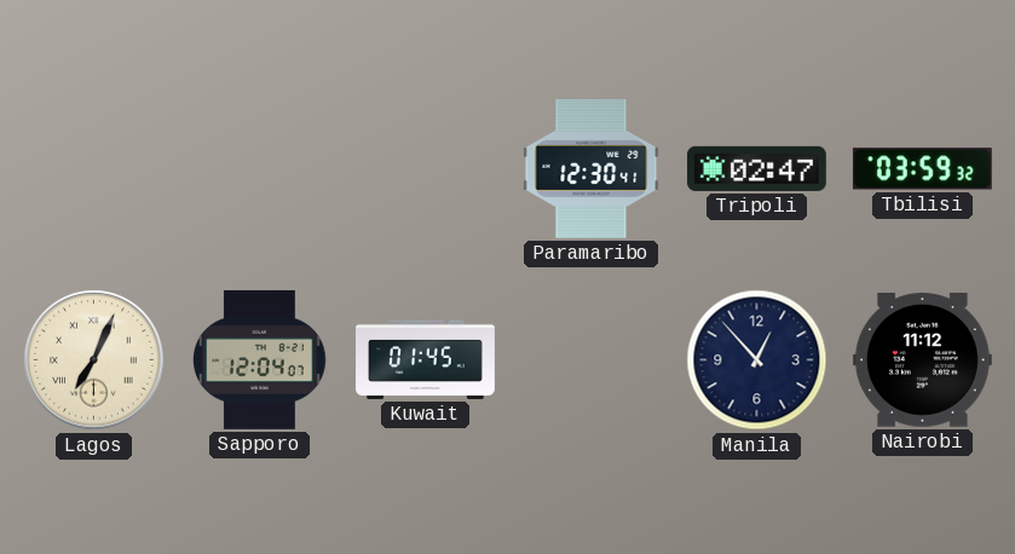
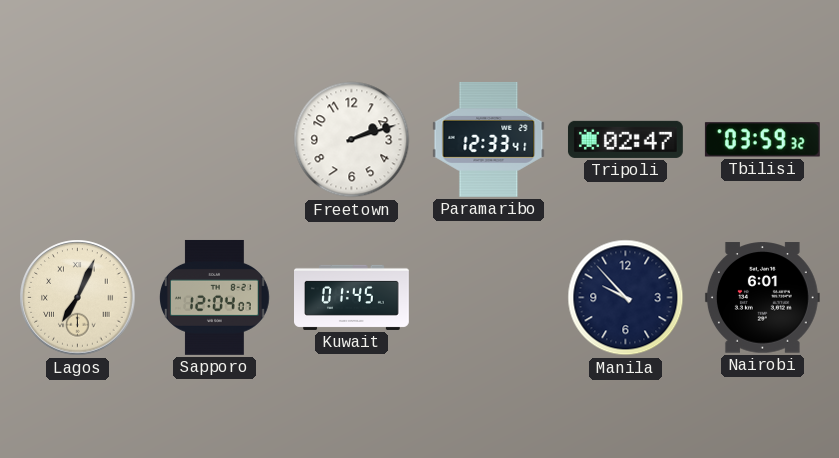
Freetown: none -> 2:12
Paramaribo: 12:30 -> 12:33
Manila: 12:53 -> 9:53
Nairobi: 11:12 -> 6:01
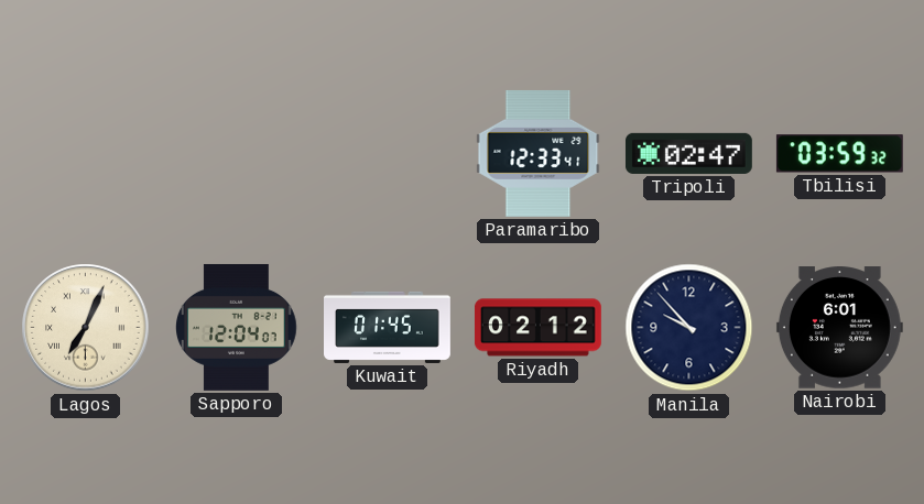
Freetown: 2:12 -> none
Riyadh: none -> 02:12
